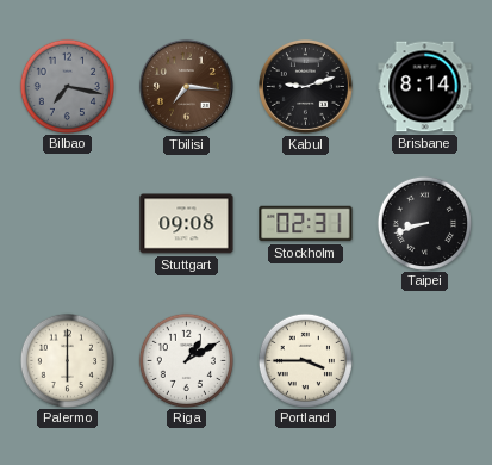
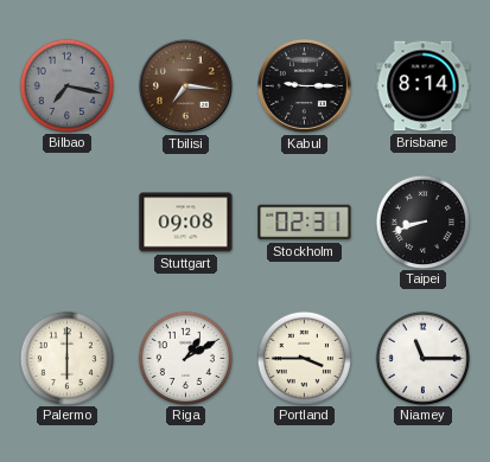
Kabul: 9:12 -> 9:15
Niamey: none -> 11:15
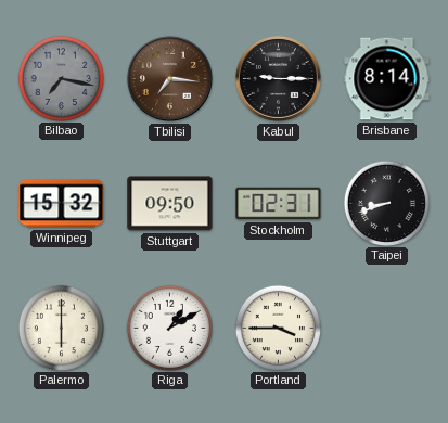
Winnipeg: none -> 15:32
Stuttgart: 09:08 -> 09:50
Niamey: 11:15 -> none
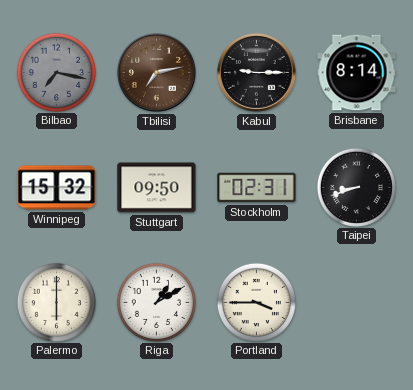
Tbilisi: 7:16 -> 7:13
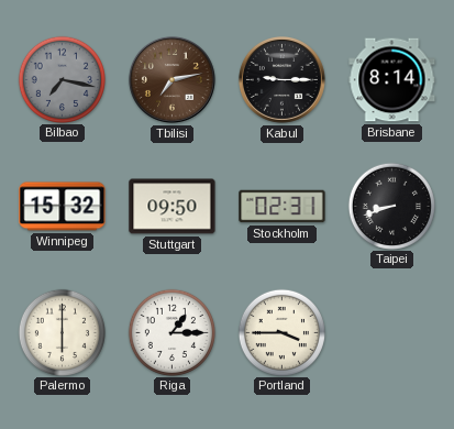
Riga: 1:10 -> 1:15
